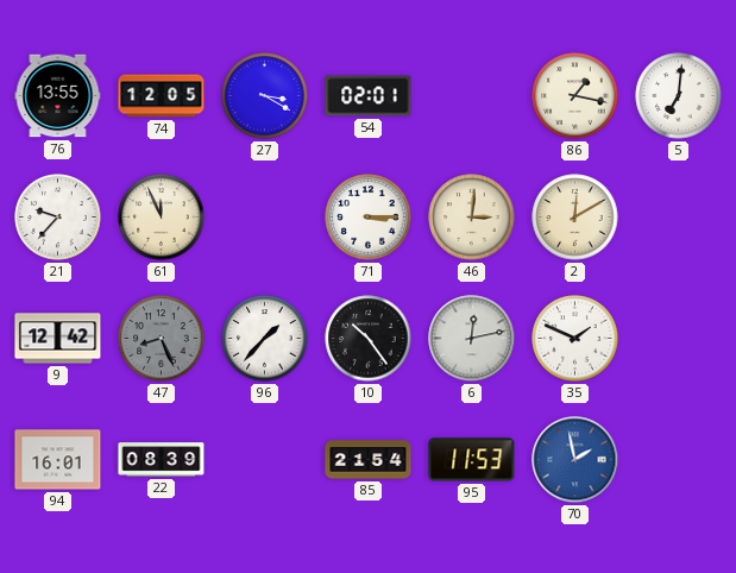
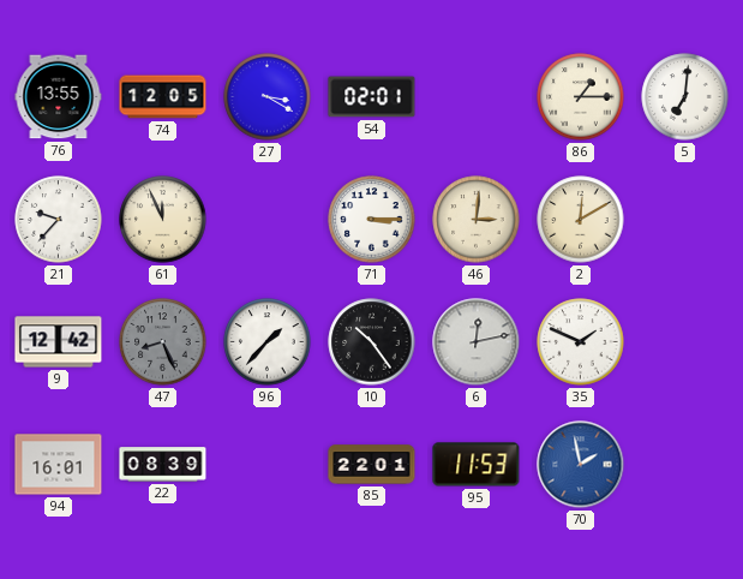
86: 1:17 -> 1:15
85: 21:54 -> 22:01
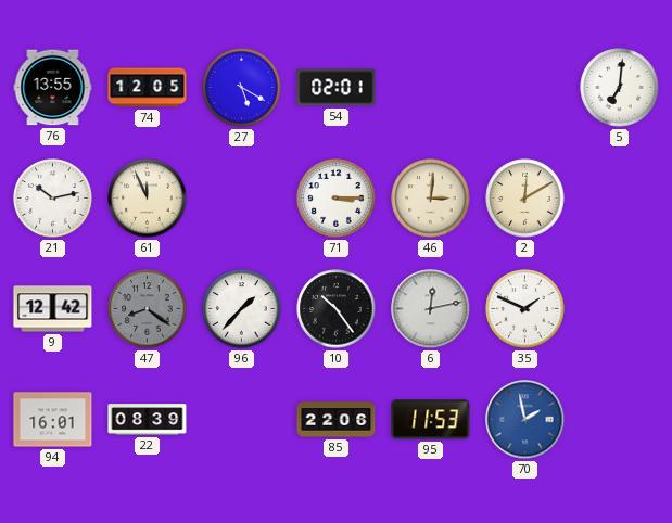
27: 3:20 -> 5:20
86: 1:15 -> none
21: 9:37 -> 10:13
47: 8:26 -> 8:21
85: 22:01 -> 22:06
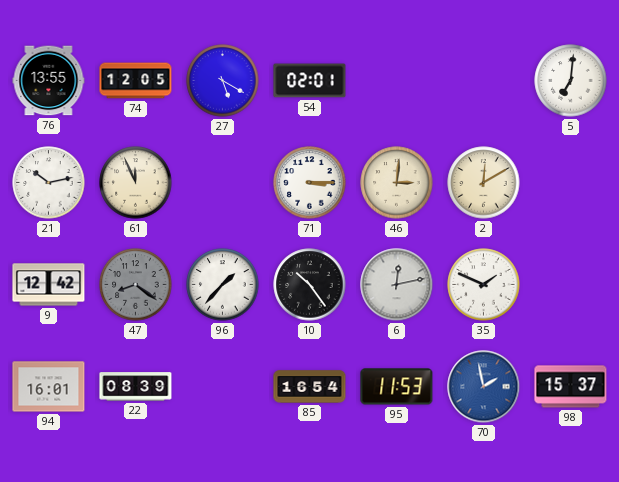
85: 22:06 -> 16:54
98: none -> 15:37
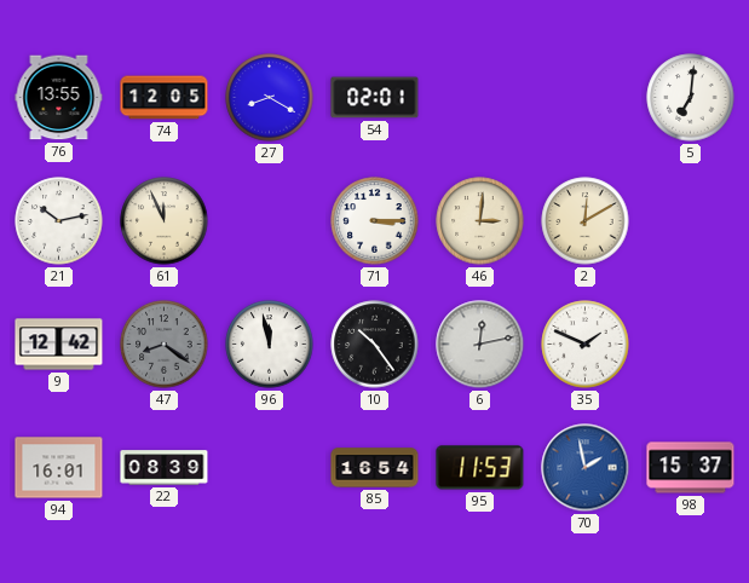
27: 5:20 -> 8:20
96: 1:37 -> 11:58
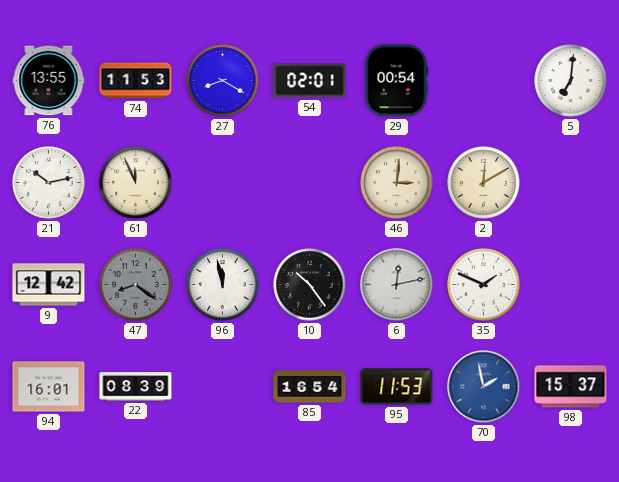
74: 12:05 -> 11:53
29: none -> 00:54
71: 3:15 -> none
